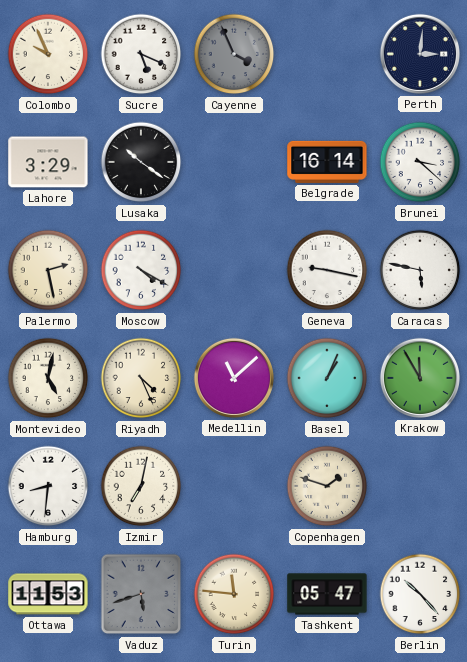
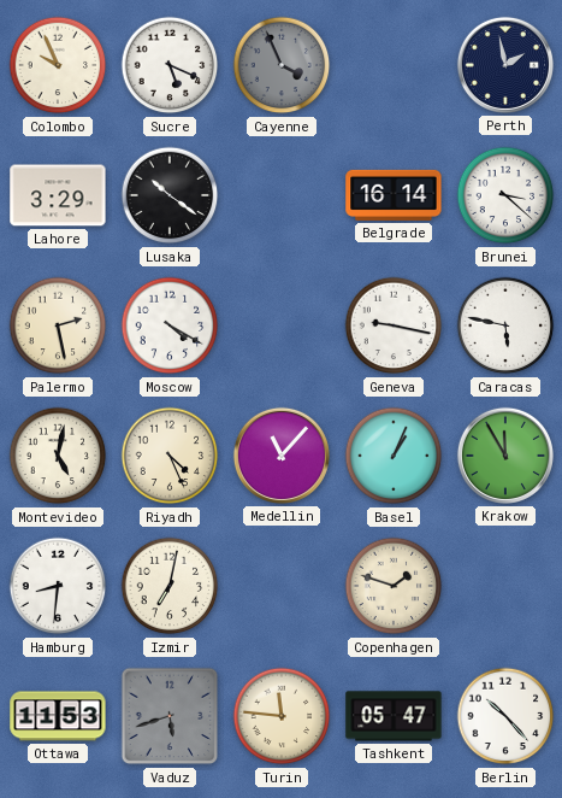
Perth: 3:01 -> 1:58
Medellin: 11:08 -> 11:07
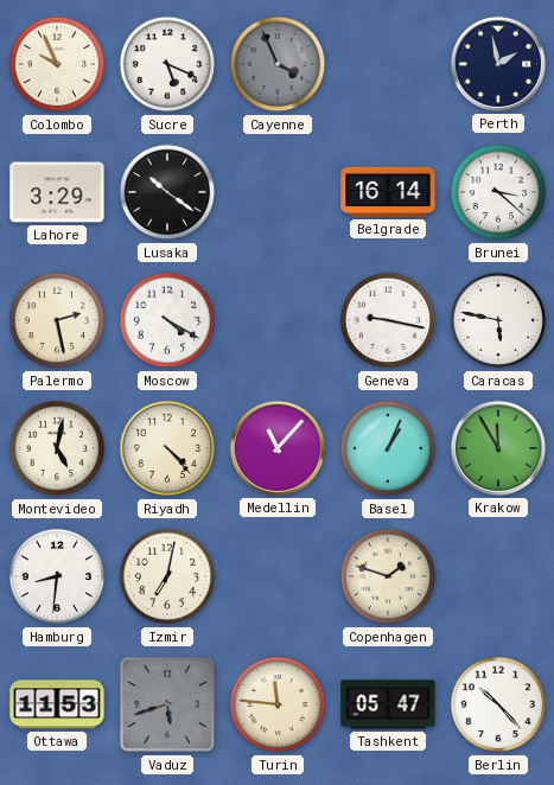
Riyadh: 4:26 -> 4:23
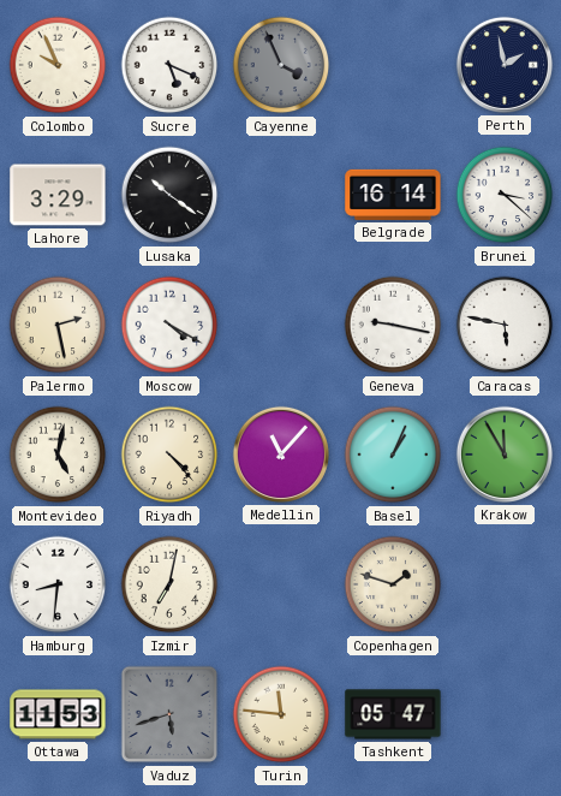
Berlin: 10:23 -> none
